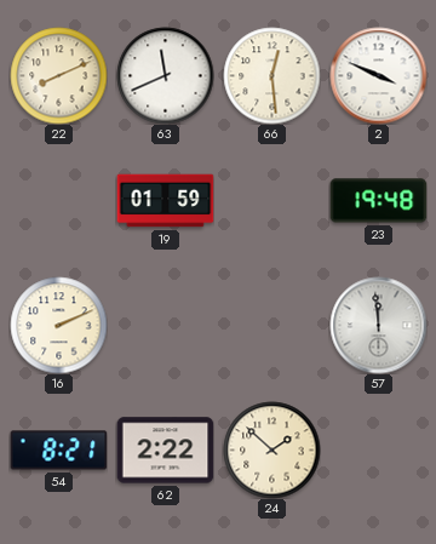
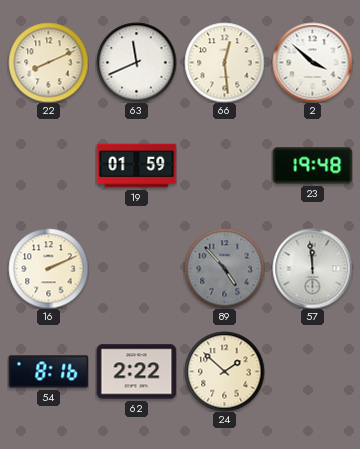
2: 3:49 -> 3:52
89: none -> 4:53
54: 8:21 -> 8:16
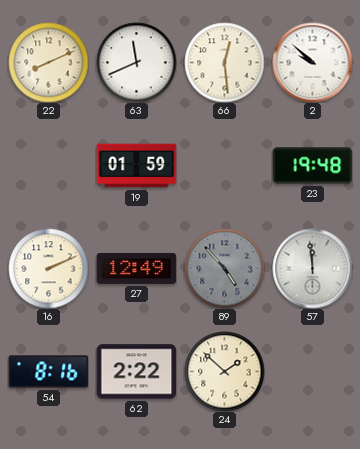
2: 3:52 -> 9:52
27: none -> 12:49
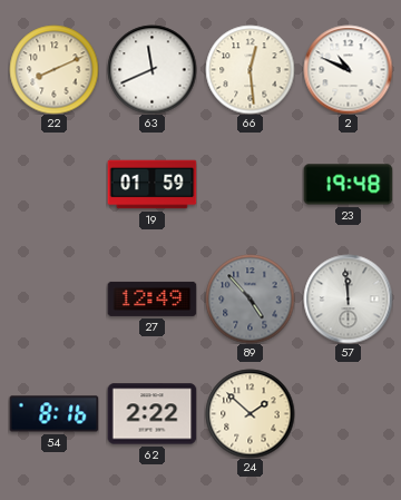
2: 9:52 -> 10:49
16: 2:11 -> none
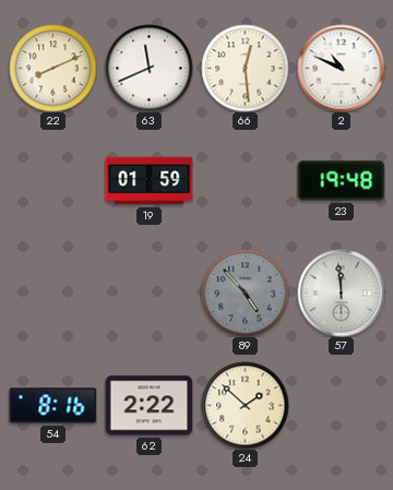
27: 12:49 -> none
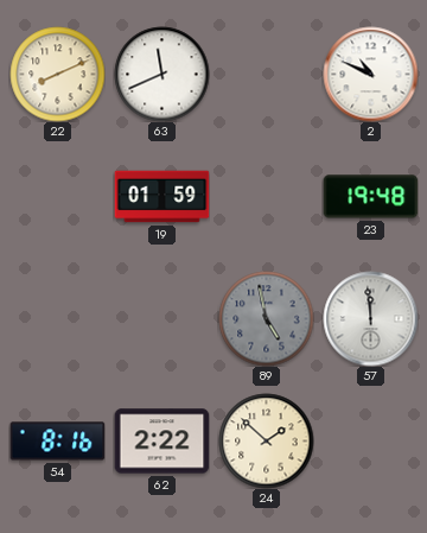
66: 12:29 -> none
89: 4:53 -> 4:58
